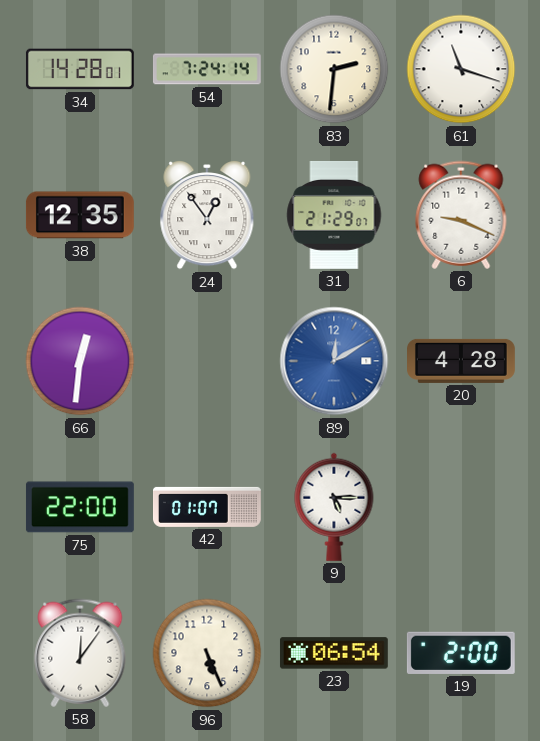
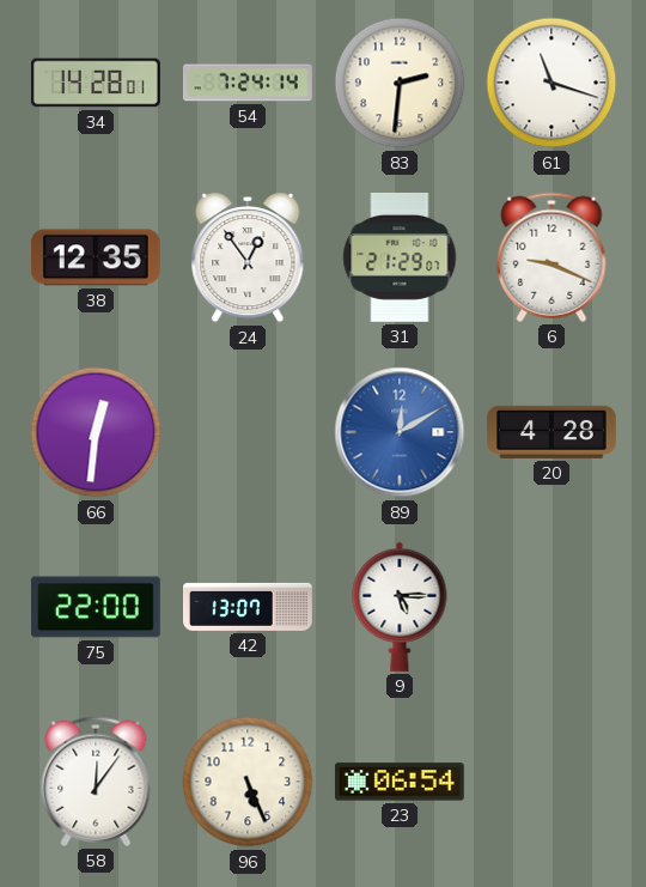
42: 01:07 -> 13:07
19: 2:00 -> none
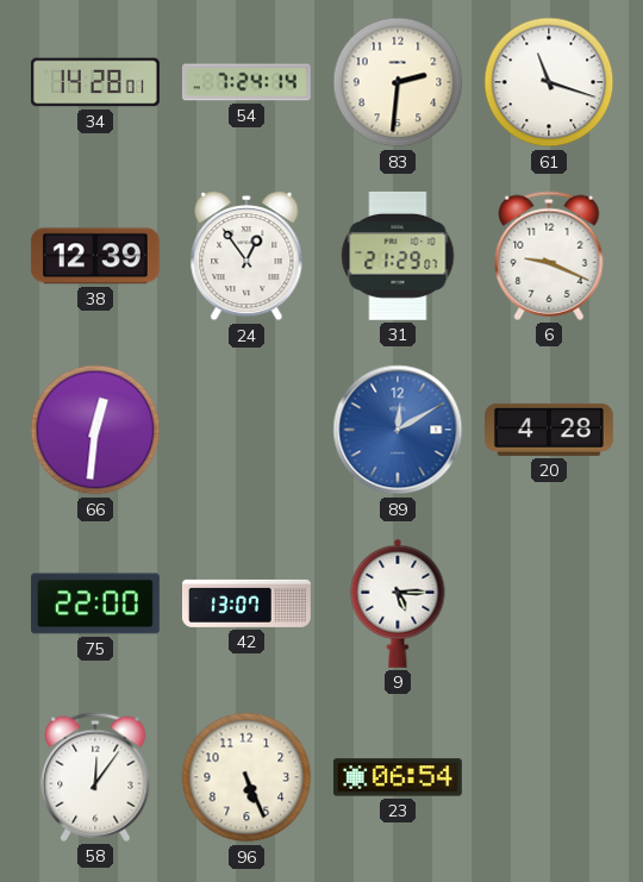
38: 12:35 -> 12:39
